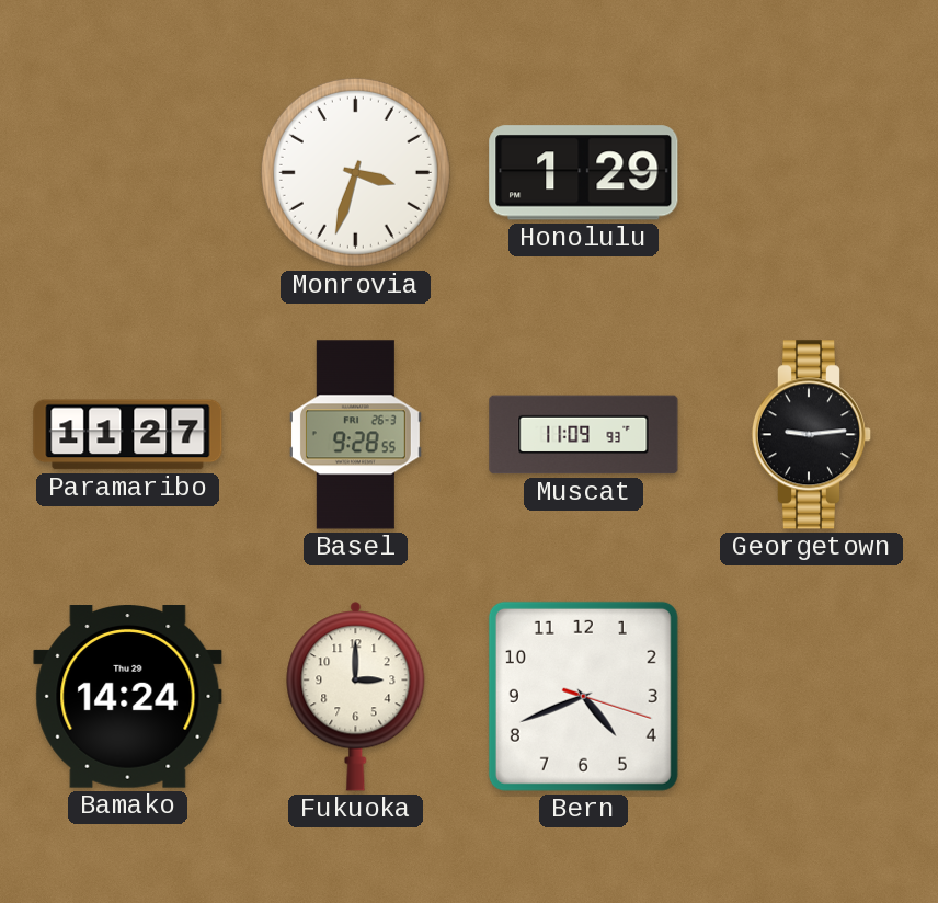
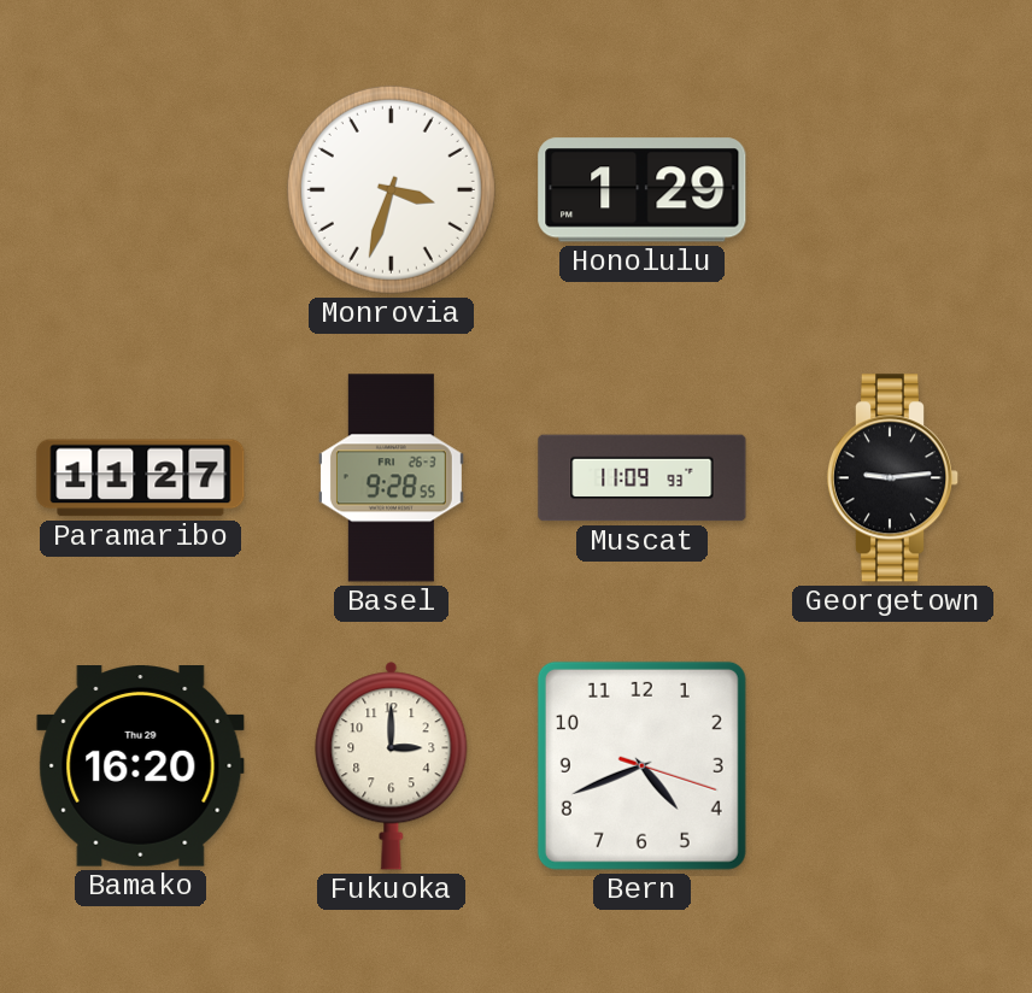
Bamako: 14:24 -> 16:20
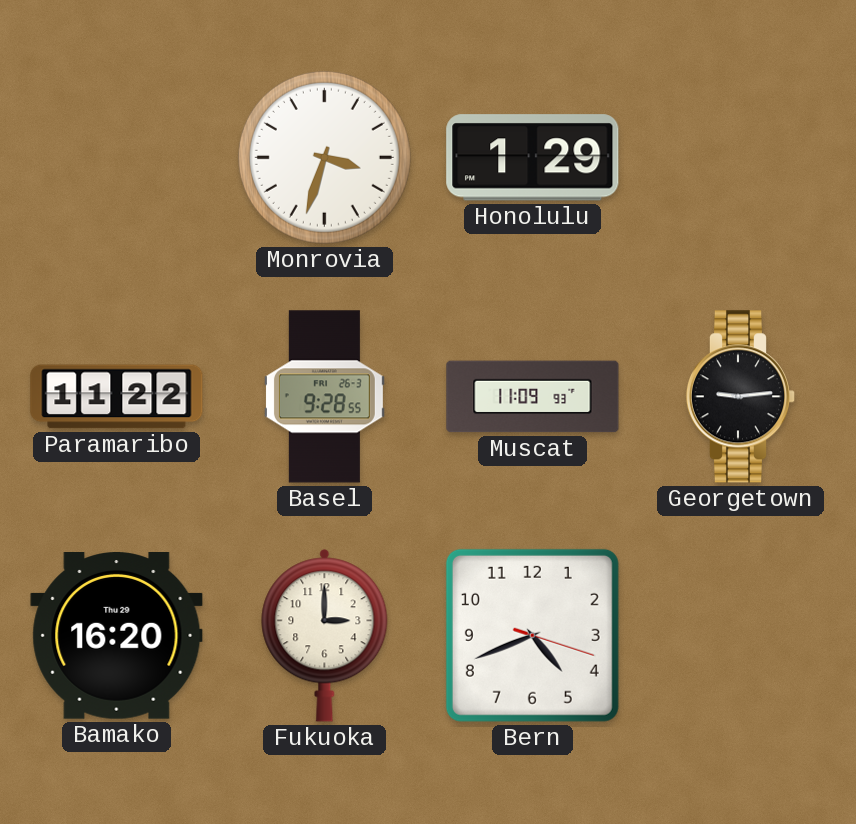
Paramaribo: 11:27 -> 11:22
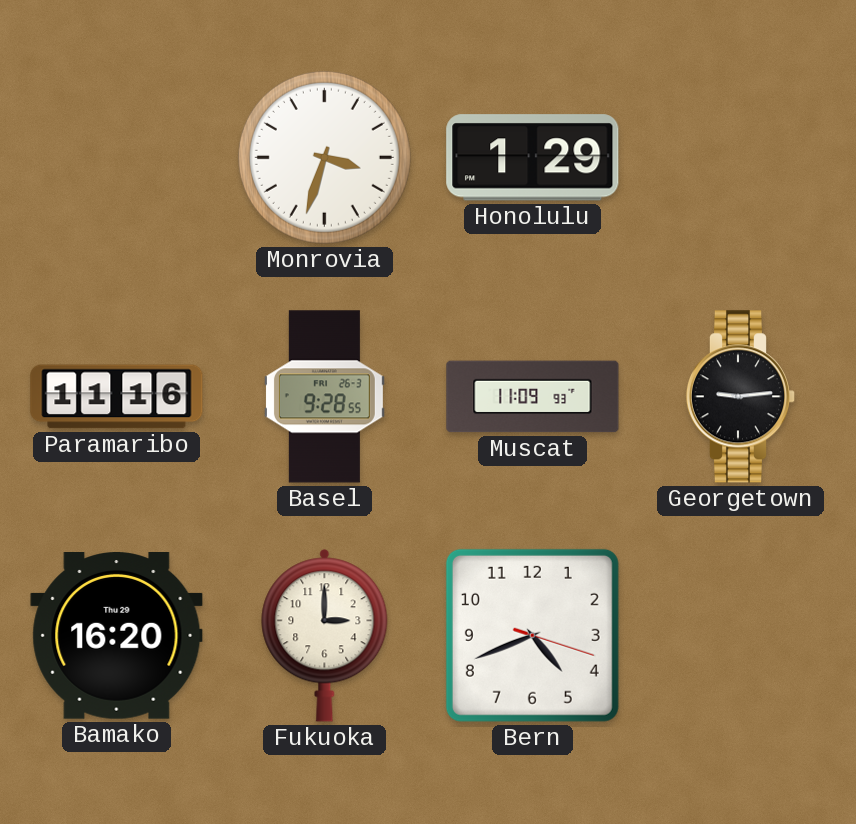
Paramaribo: 11:22 -> 11:16
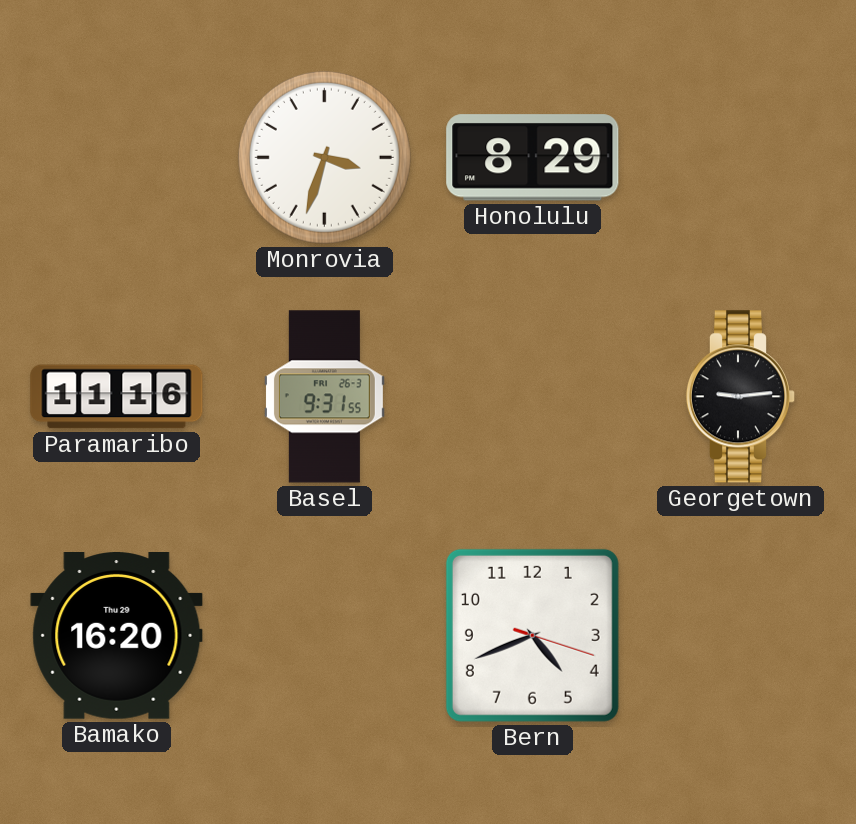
Honolulu: 1:29 -> 8:29
Basel: 9:28 -> 9:31
Muscat: 11:09 -> none
Fukuoka: 3:00 -> none
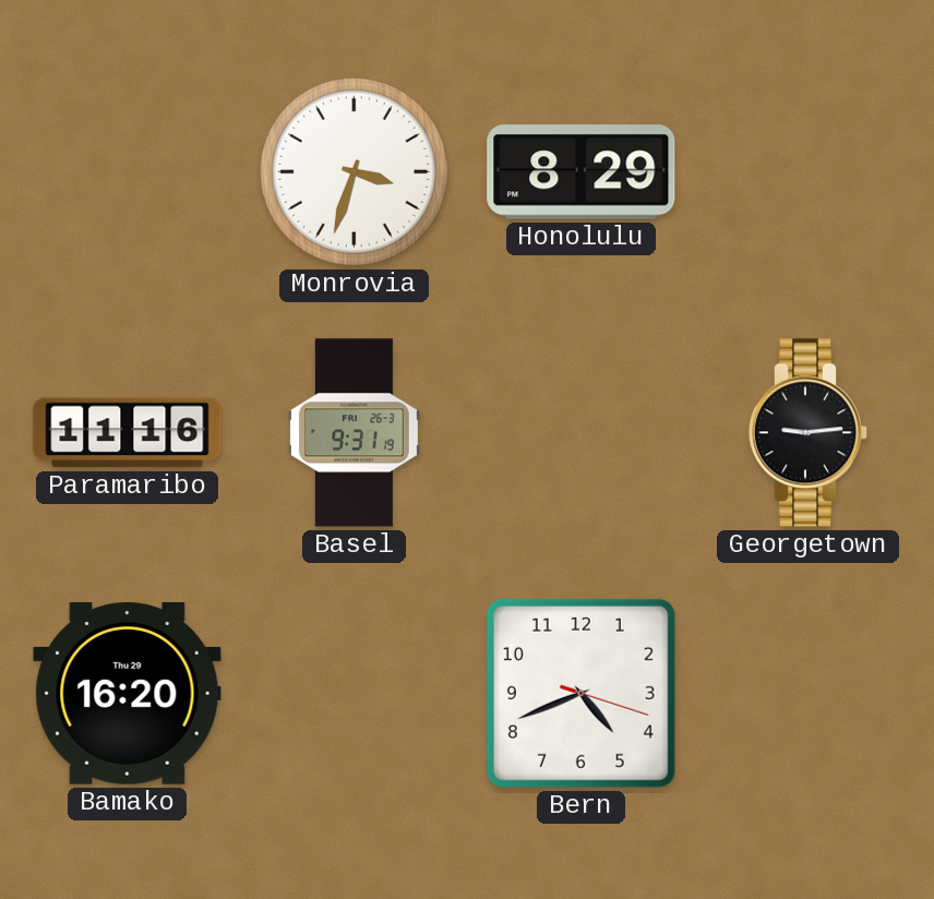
Basel: 9:31:55 -> 9:31:19
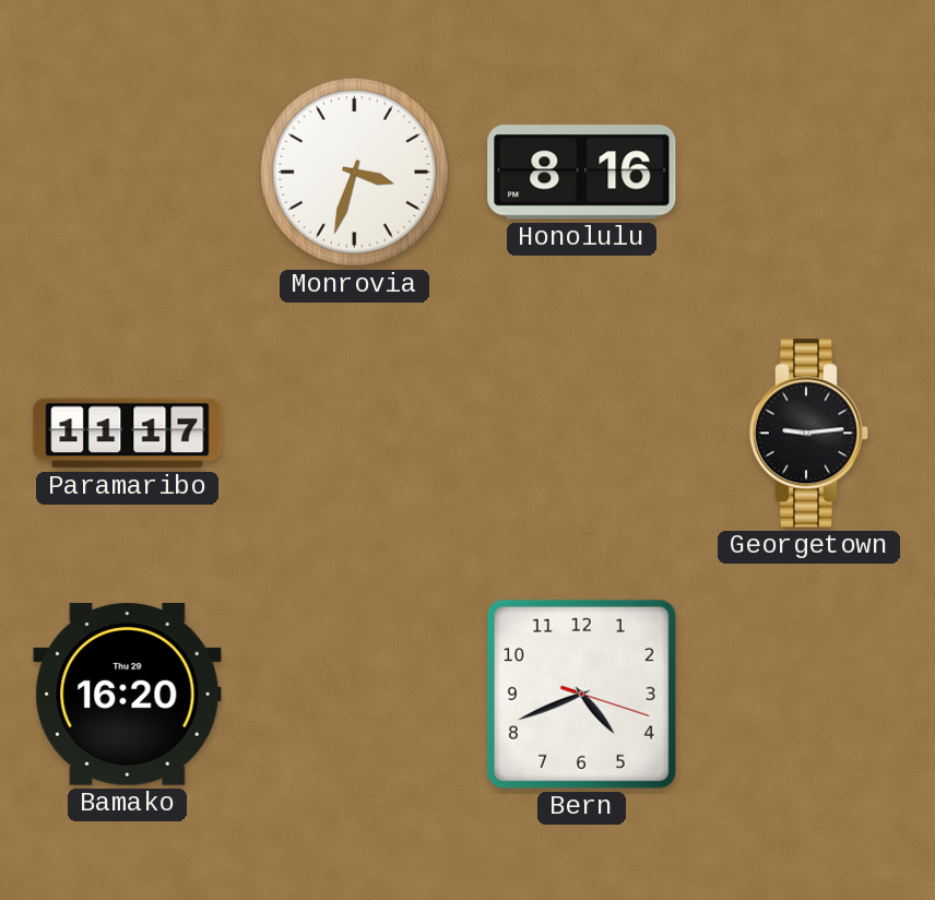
Honolulu: 8:29 -> 8:16
Paramaribo: 11:16 -> 11:17
Basel: 9:31 -> none
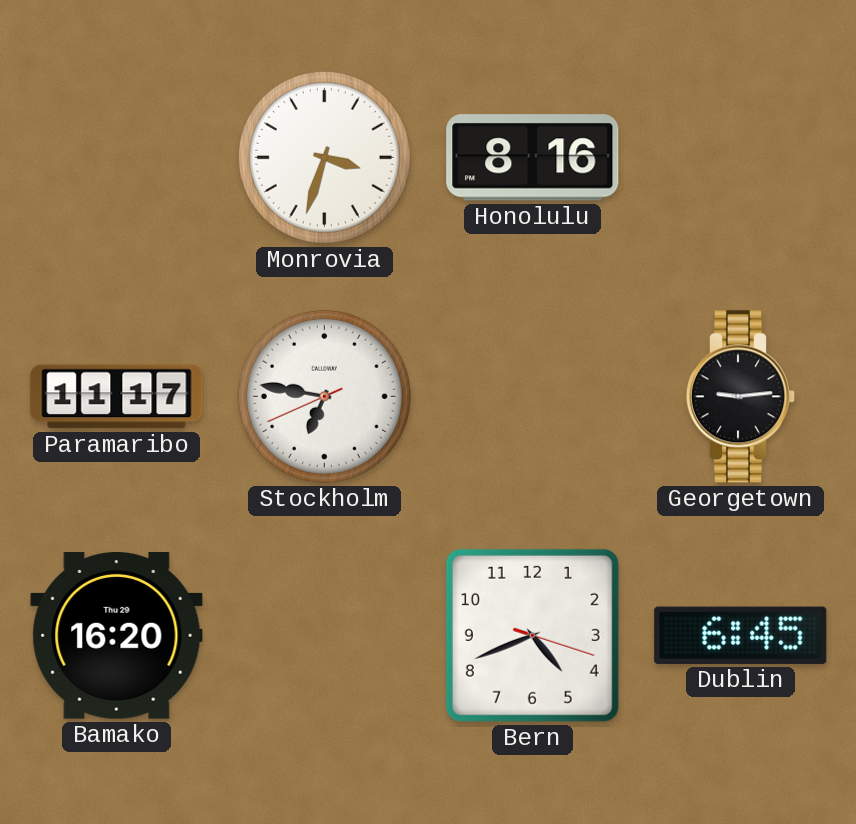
Stockholm: none -> 6:46
Dublin: none -> 6:45
